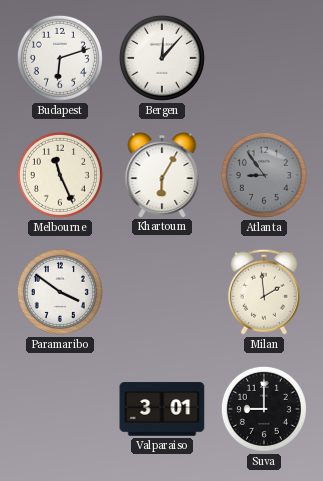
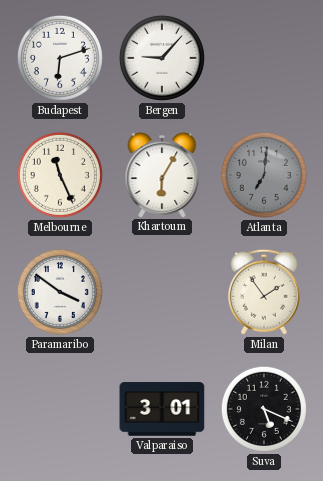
Bergen: 12:07 -> 9:07
Atlanta: 8:54 -> 7:01
Milan: 1:59 -> 1:54
Suva: 9:00 -> 5:19
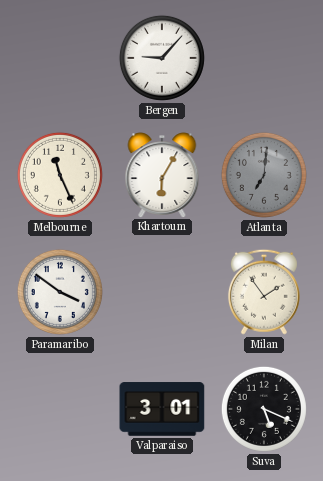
Budapest: 6:12 -> none
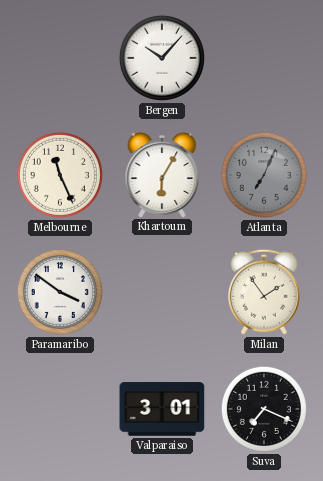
Bergen: 9:07 -> 10:07
Atlanta: 7:01 -> 7:04
Suva: 5:19 -> 7:19
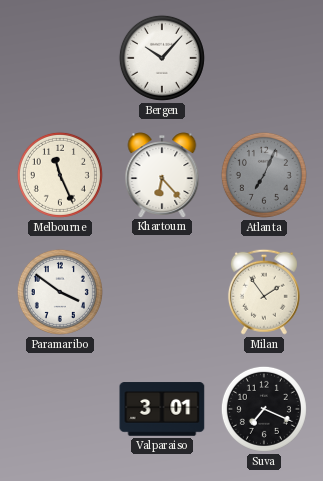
Khartoum: 6:05 -> 6:23
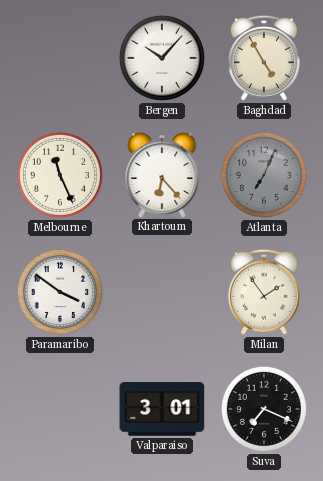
Baghdad: none -> 4:55
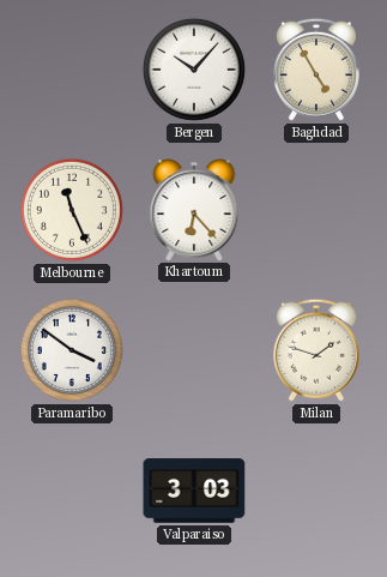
Atlanta: 7:04 -> none
Milan: 1:54 -> 1:48
Valparaiso: 3:01 -> 3:03
Suva: 7:19 -> none
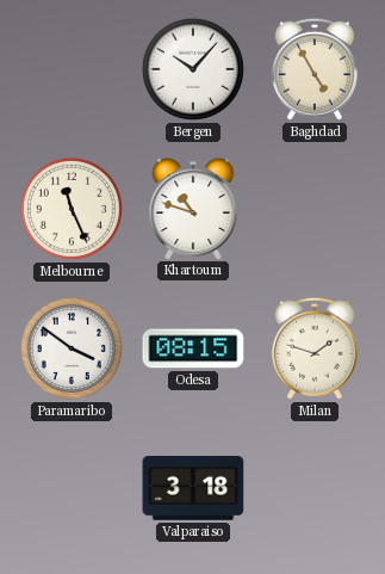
Khartoum: 6:23 -> 10:48
Odesa: none -> 08:15
Valparaiso: 3:03 -> 3:18
